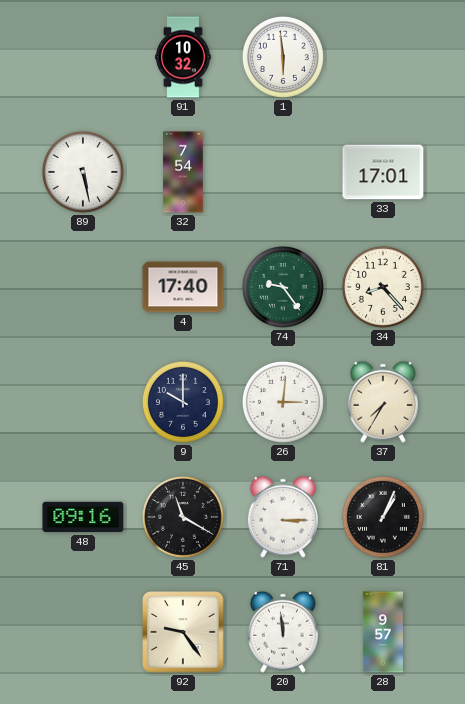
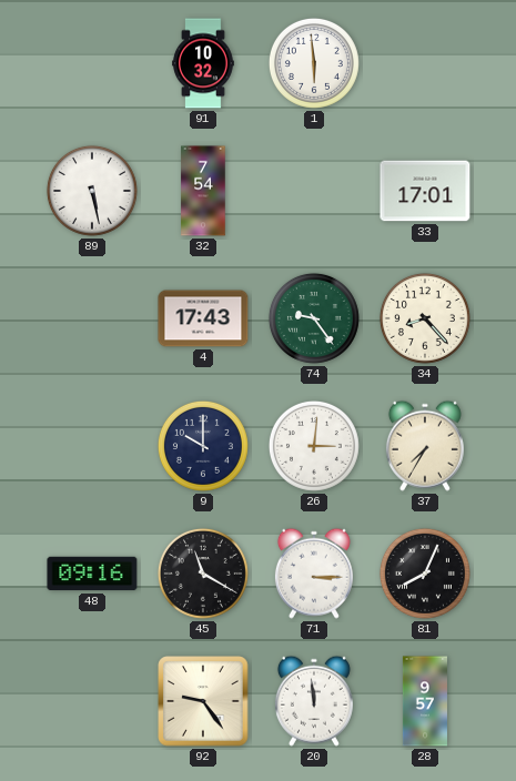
4: 17:40 -> 17:43
81: 1:04 -> 8:04
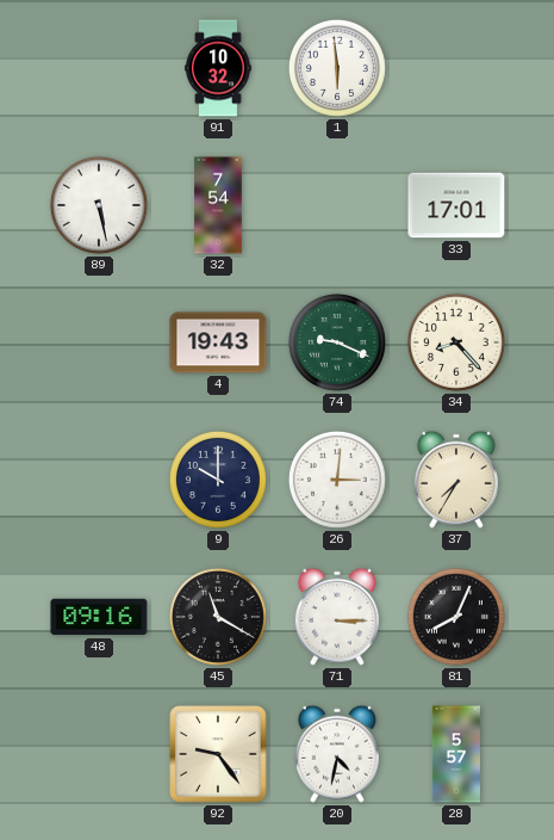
4: 17:43 -> 19:43
74: 9:24 -> 9:19
20: 11:59 -> 4:32
28: 9:57 -> 5:57
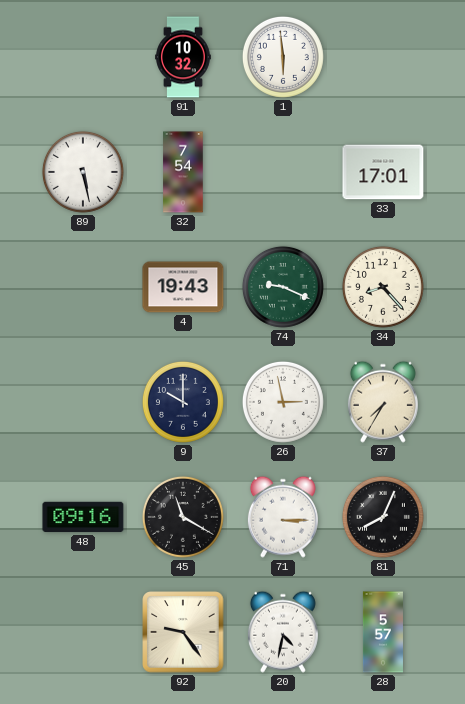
26: 3:01 -> 2:58
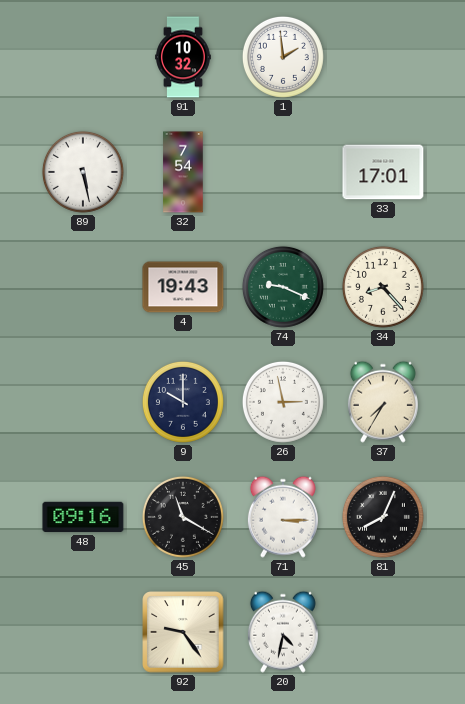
1: 5:59 -> 1:59
28: 5:57 -> none
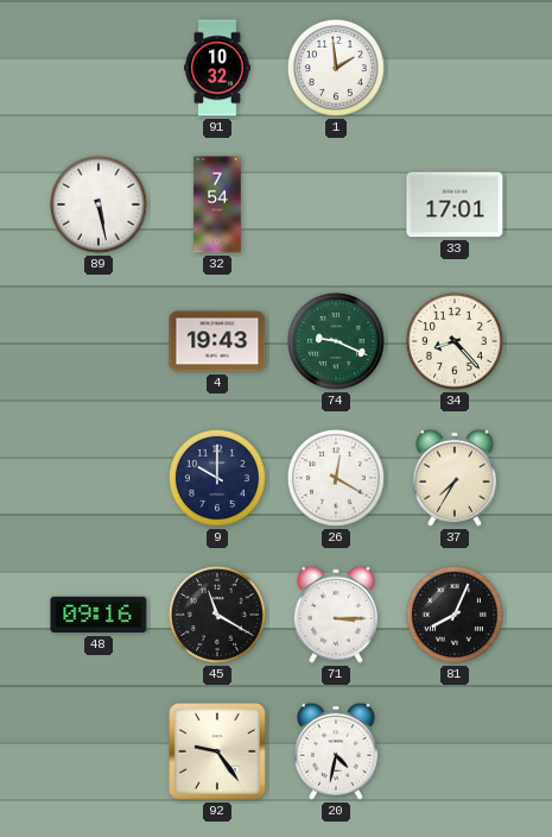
26: 2:58 -> 12:20
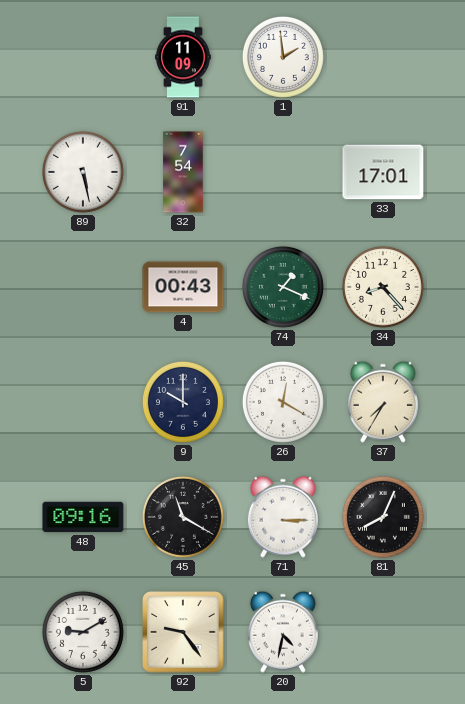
91: 10:32 -> 11:09
4: 19:43 -> 00:43
74: 9:19 -> 1:19
5: none -> 9:10
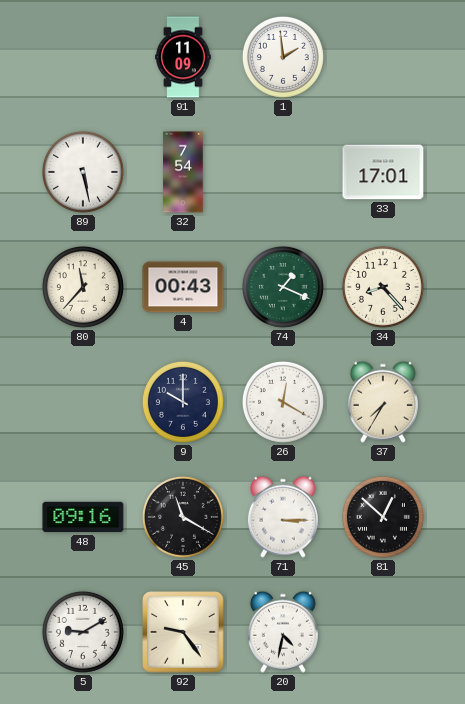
80: none -> 11:37
81: 8:04 -> 12:52
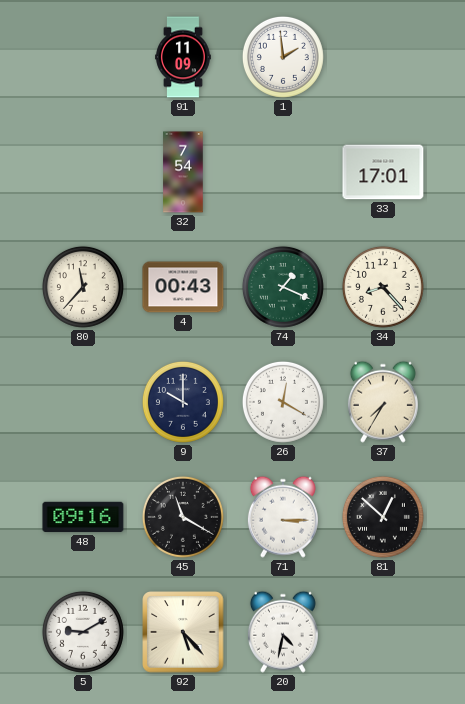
89: 5:28 -> none
92: 9:24 -> 5:23
